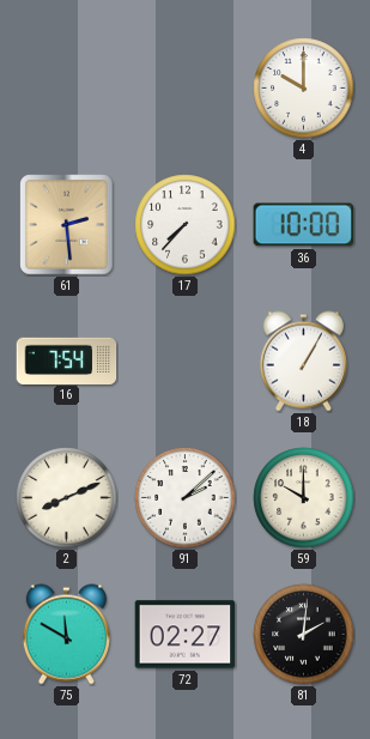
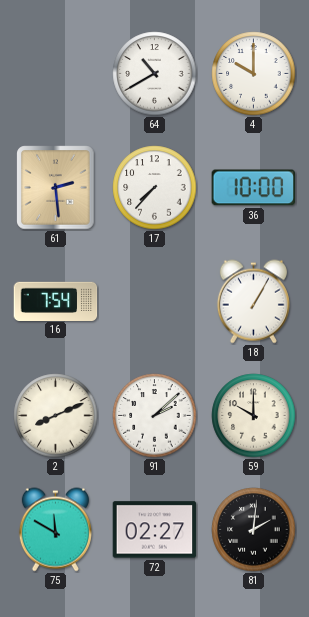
64: none -> 10:40
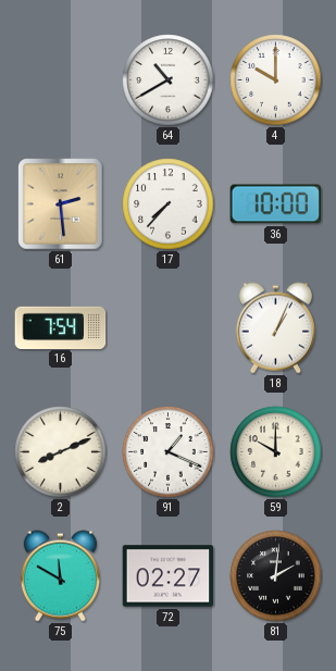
18: 1:05 -> 1:04
91: 2:08 -> 1:19
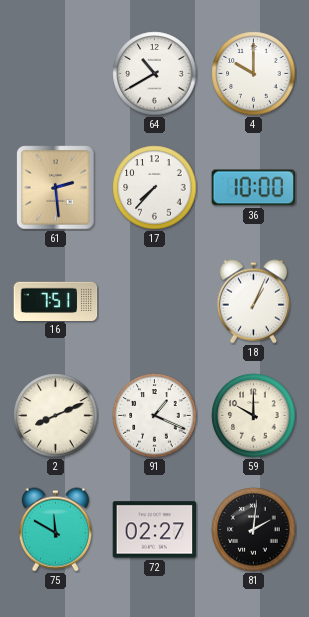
16: 7:54 -> 7:51
